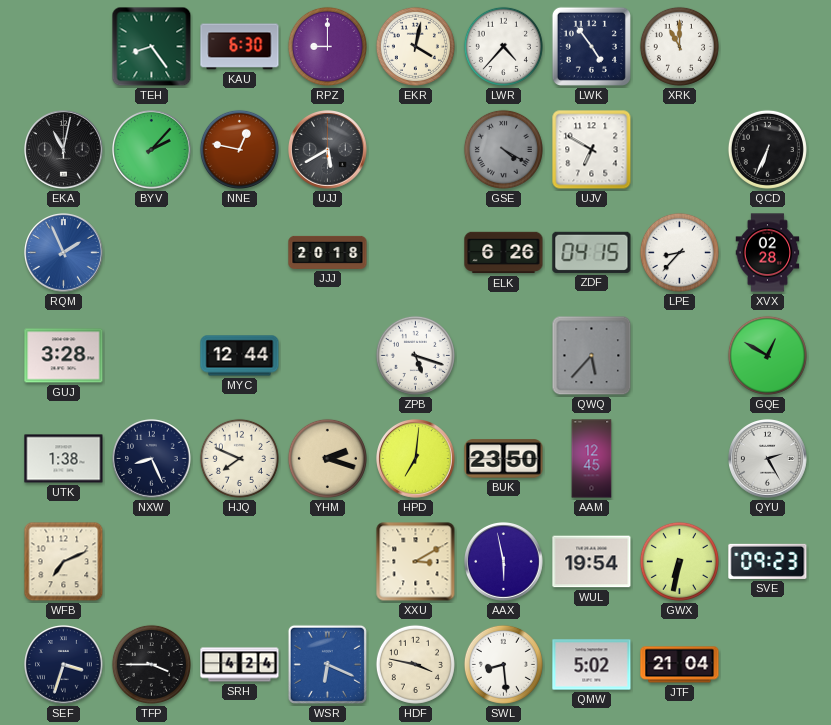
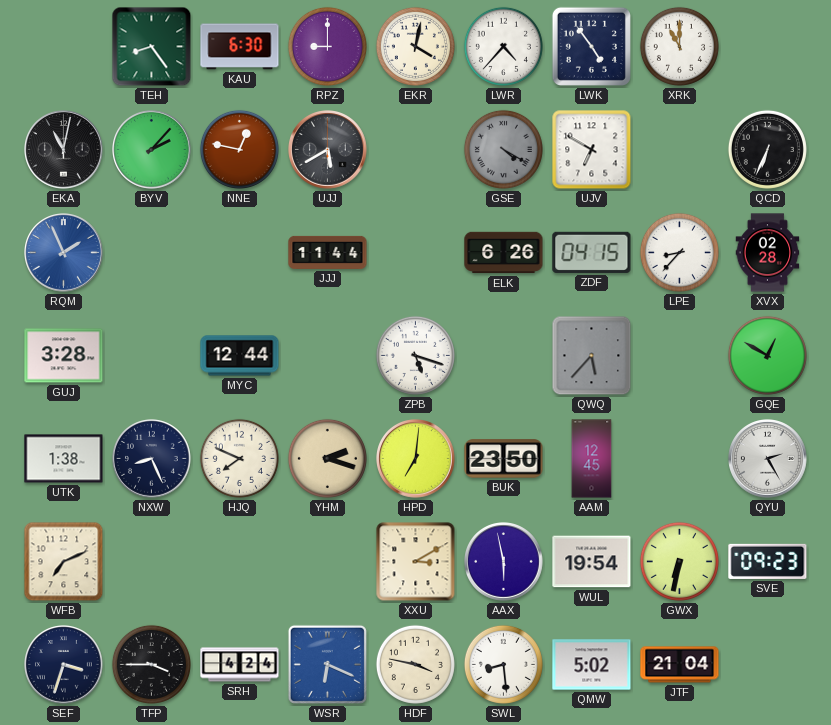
JJJ: 20:18 -> 11:44
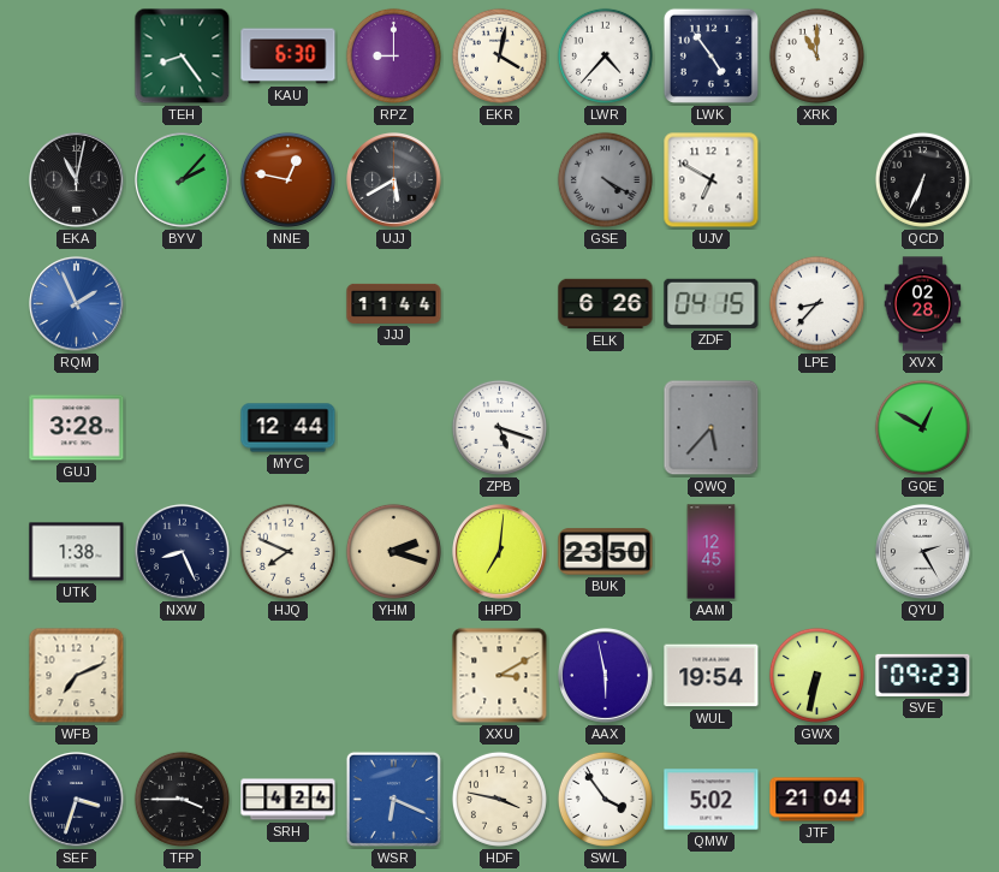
SWL: 8:29 -> 3:54
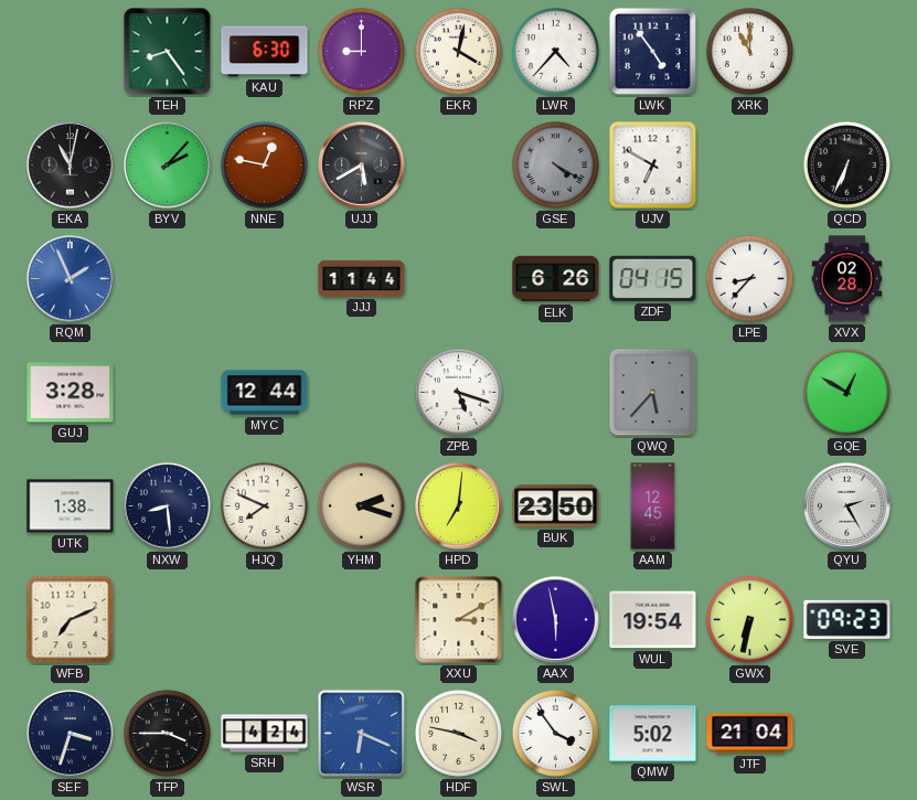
NXW: 8:26 -> 8:29
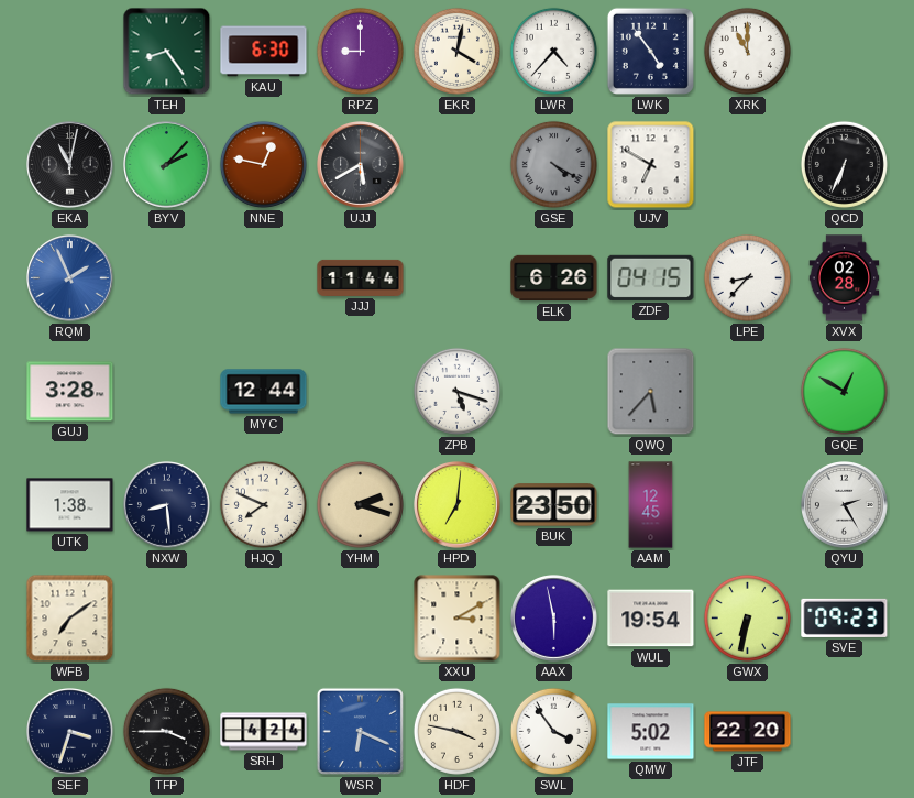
WFB: 7:11 -> 7:09
JTF: 21:04 -> 22:20
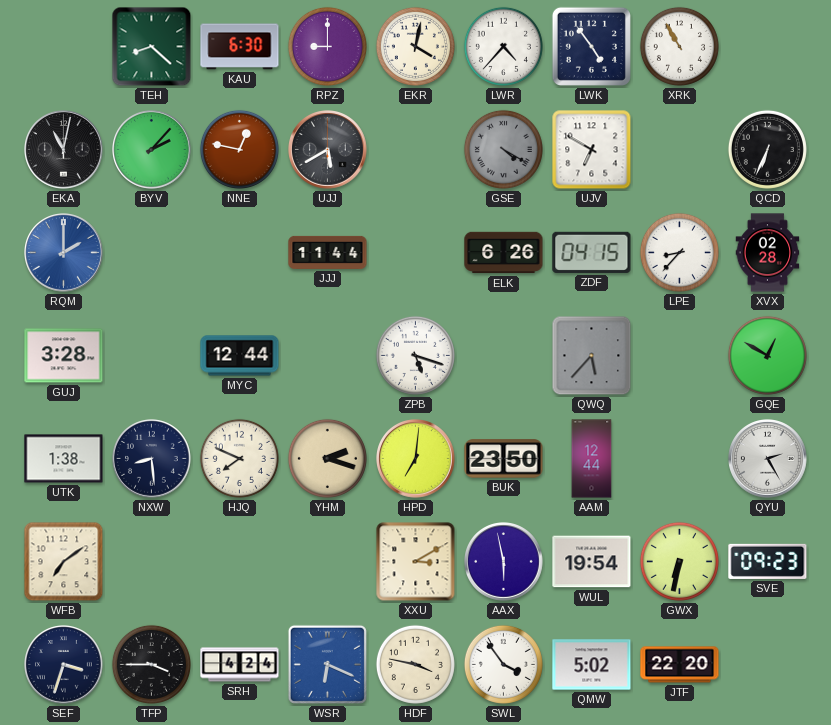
TEH: 8:24 -> 8:22
XRK: 11:00 -> 10:55
RQM: 1:56 -> 2:00
AAM: 12:45 -> 12:44
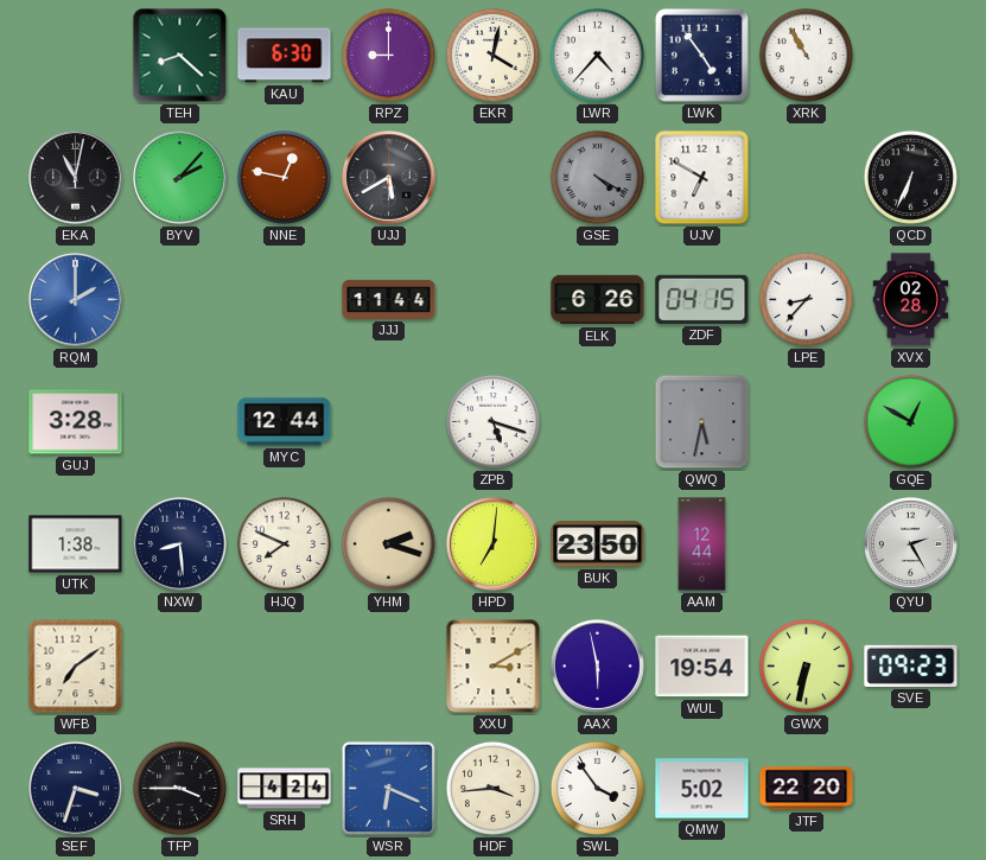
QWQ: 5:37 -> 5:32
HDF: 3:47 -> 3:44
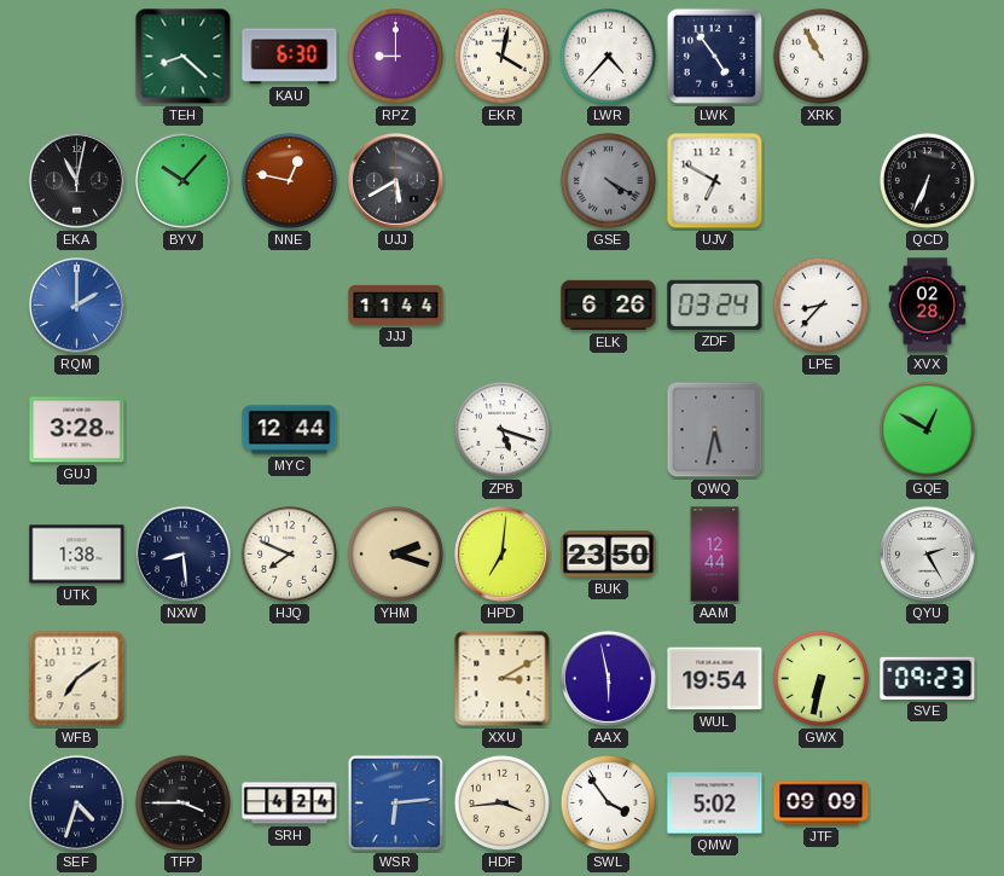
BYV: 2:07 -> 10:07
ZDF: 04:15 -> 03:24
SEF: 3:33 -> 4:33
WSR: 6:19 -> 6:14
JTF: 22:20 -> 09:09
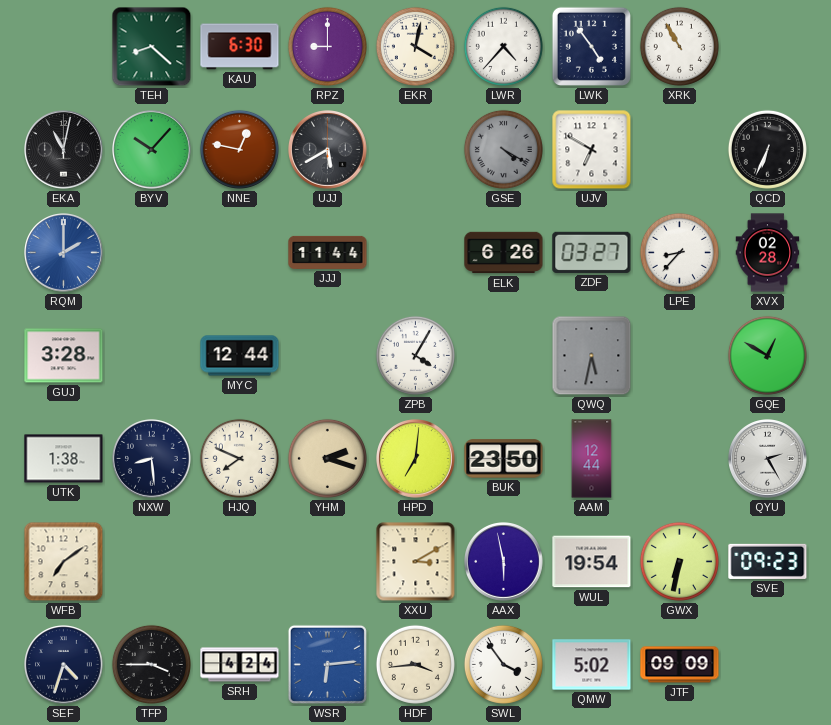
ZDF: 03:24 -> 03:27
ZPB: 5:18 -> 4:05
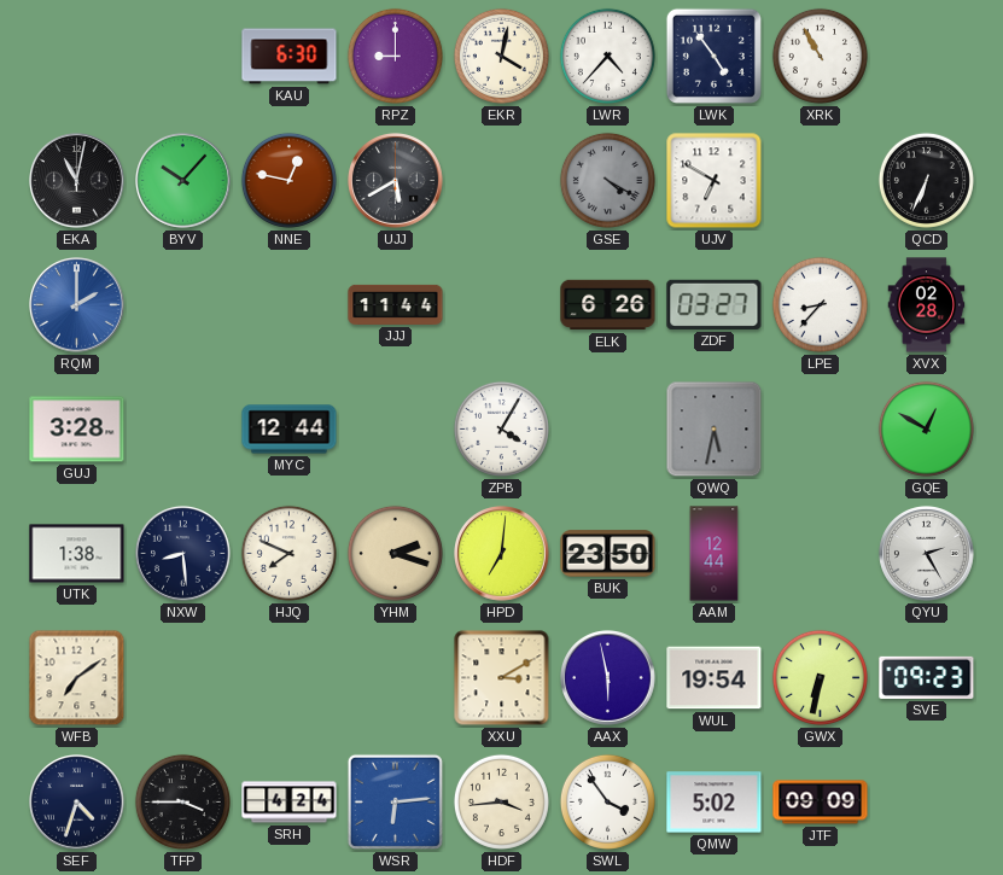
TEH: 8:22 -> none
